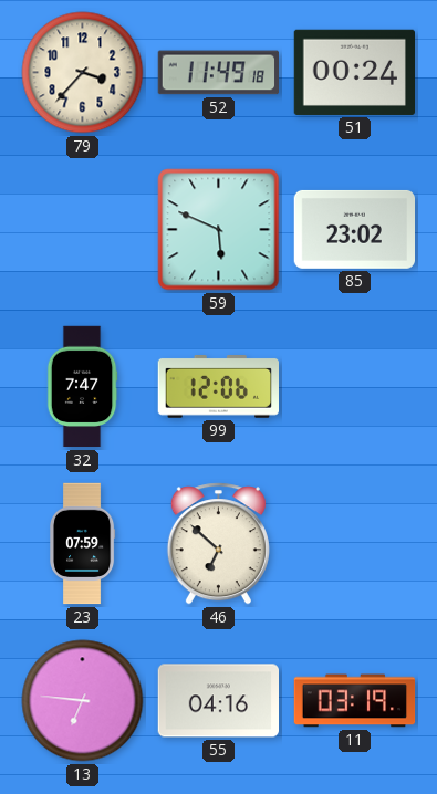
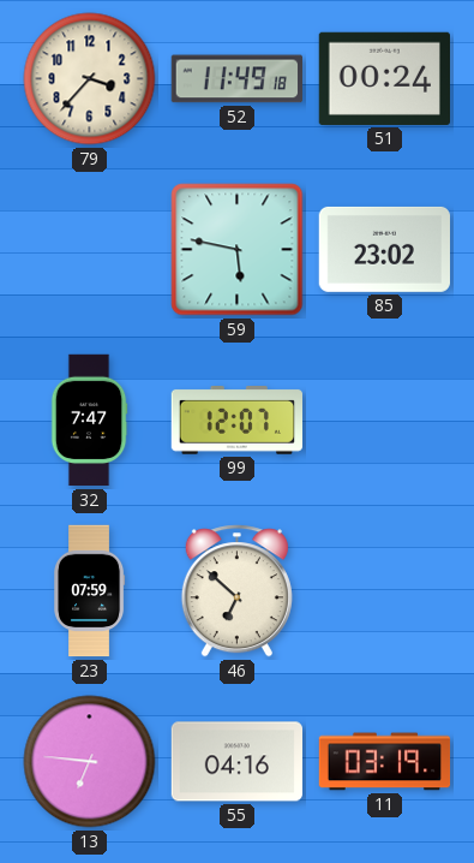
59: 5:49 -> 5:47
99: 12:06 -> 12:07
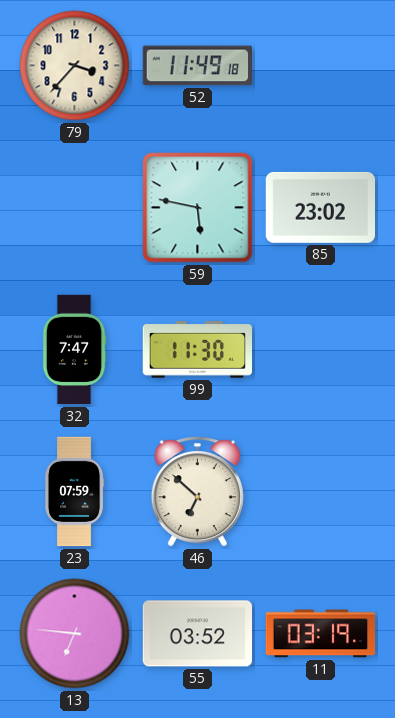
51: 00:24 -> none
99: 12:07 -> 11:30
55: 04:16 -> 03:52
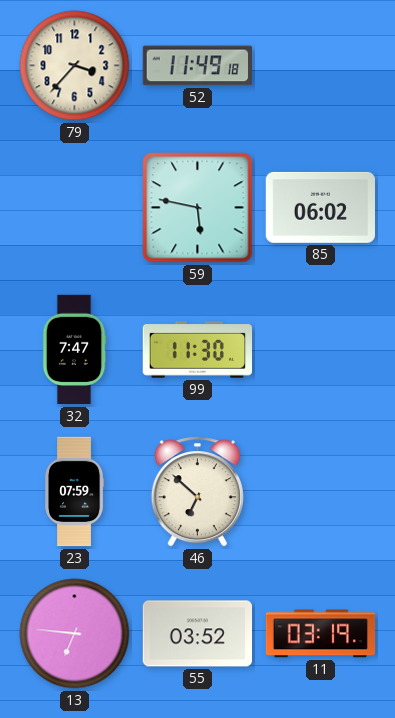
85: 23:02 -> 06:02
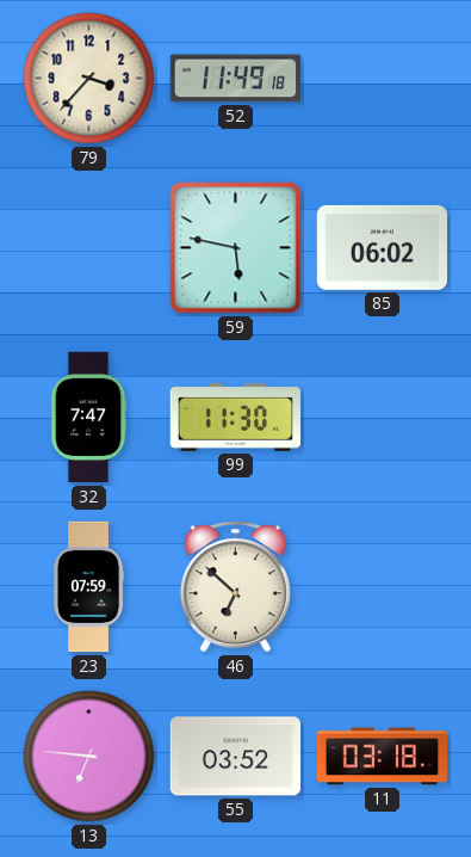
11: 03:19 -> 03:18
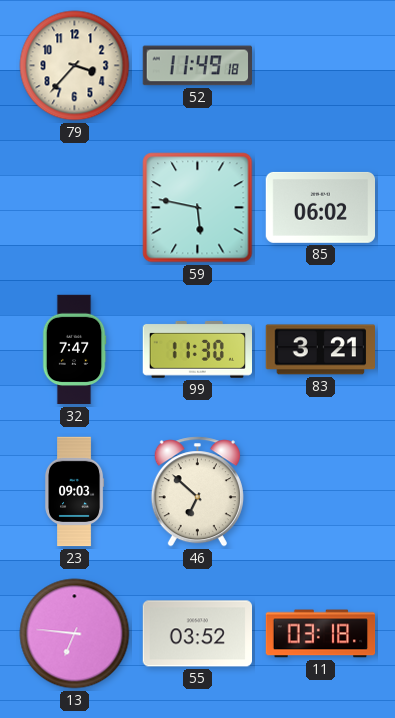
83: none -> 3:21
23: 07:59 -> 09:03
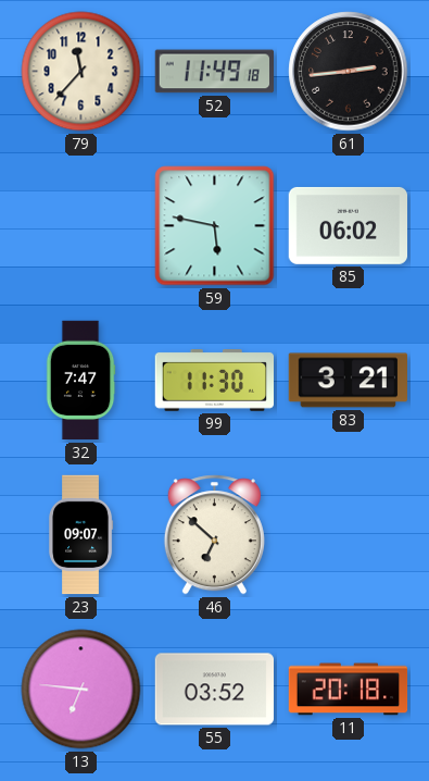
79: 3:37 -> 11:37
61: none -> 2:44
23: 09:03 -> 09:07
11: 03:18 -> 20:18
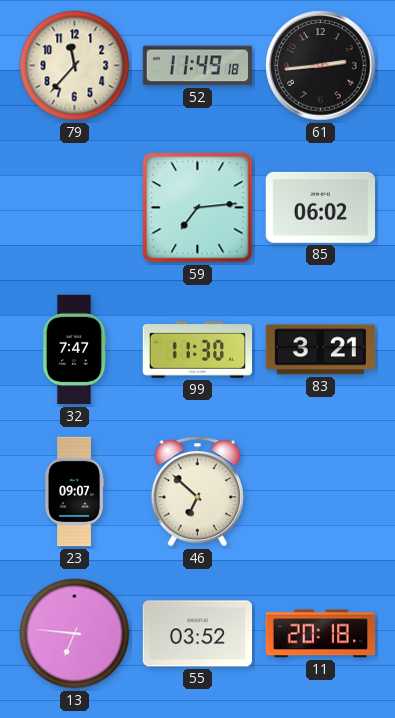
59: 5:47 -> 7:14
